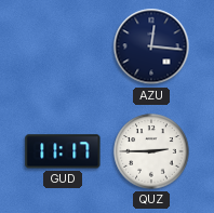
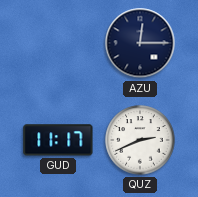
AZU: 12:16 -> 12:15
QUZ: 2:45 -> 2:41
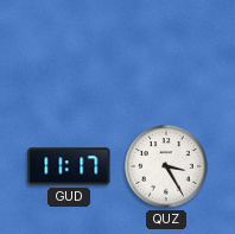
AZU: 12:15 -> none
QUZ: 2:41 -> 3:25
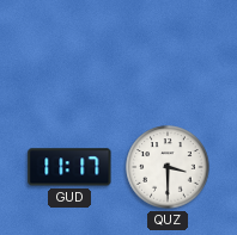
QUZ: 3:25 -> 3:30
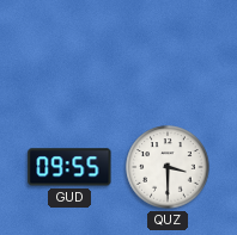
GUD: 11:17 -> 09:55
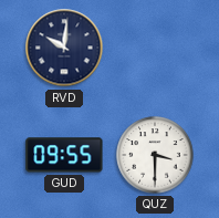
RVD: none -> 10:01
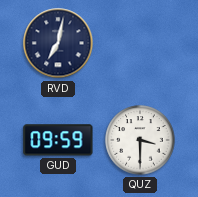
RVD: 10:01 -> 7:02
GUD: 09:55 -> 09:59
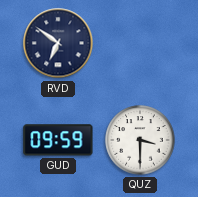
RVD: 7:02 -> 6:51
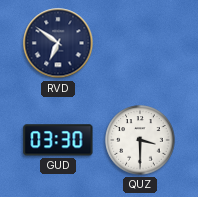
GUD: 09:59 -> 03:30
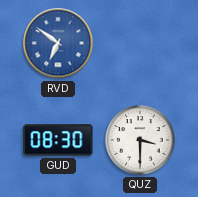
RVD dial: navy -> blue
GUD: 03:30 -> 08:30
